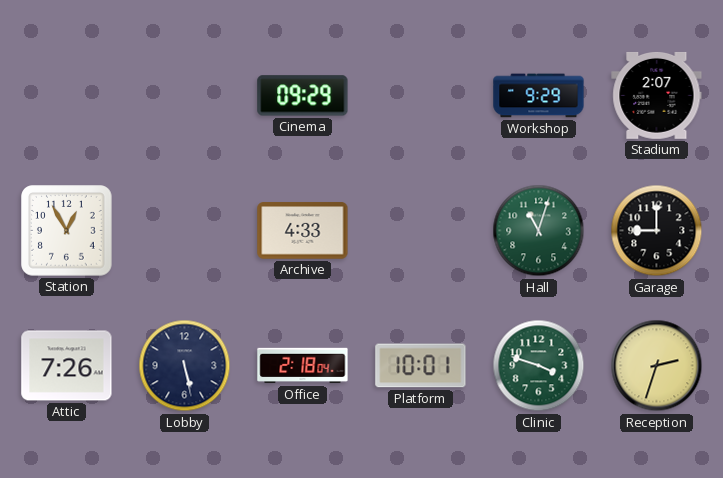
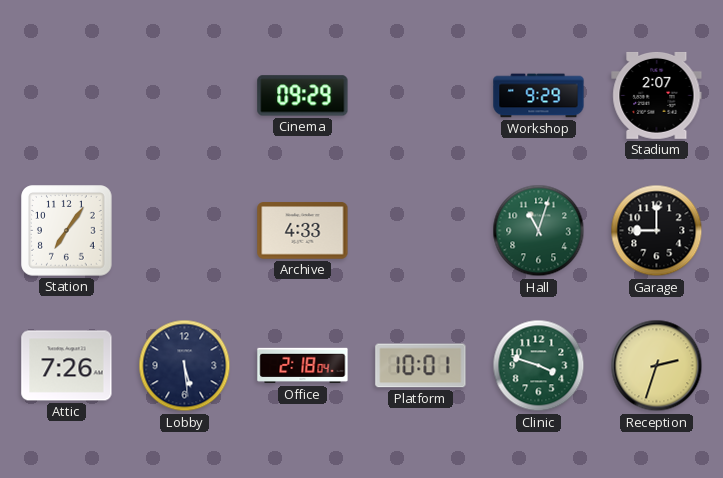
Station: 12:55 -> 7:06
Lobby: 5:28 -> 5:29
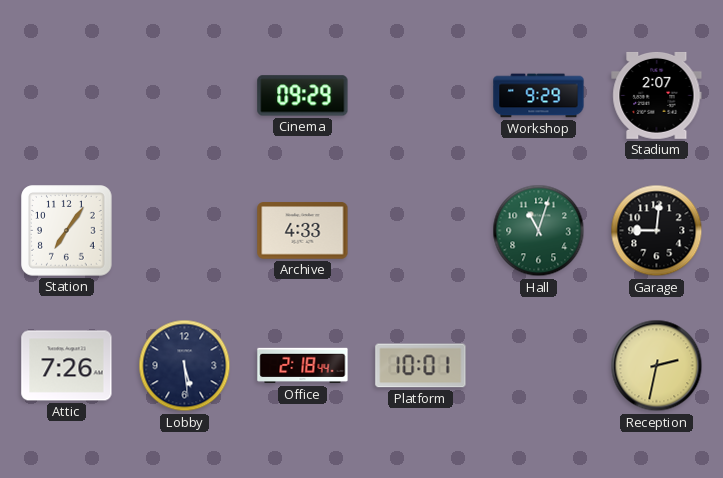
Garage: 9:00 -> 9:01
Office: 2:18:04 -> 2:18:44
Clinic: 3:48 -> none
Reception: 2:33 -> 2:32
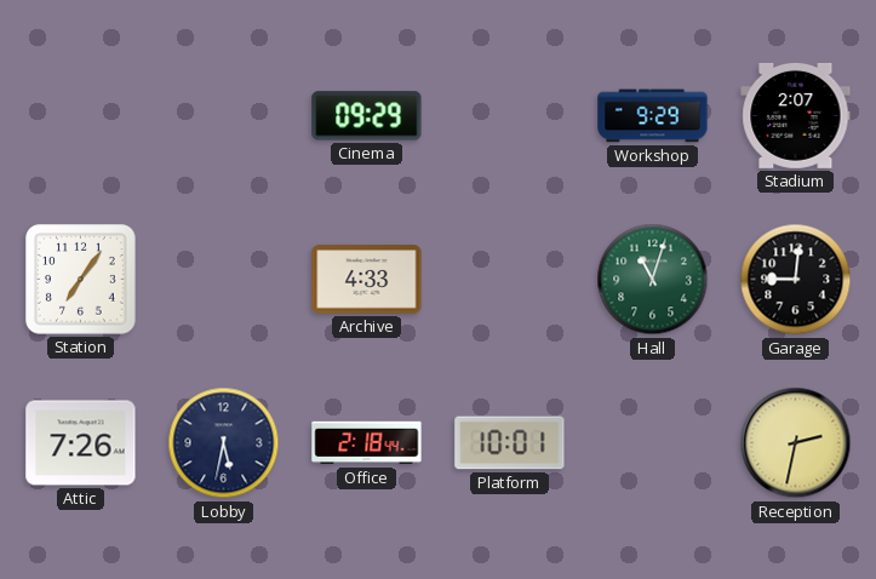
Lobby: 5:29 -> 5:32
